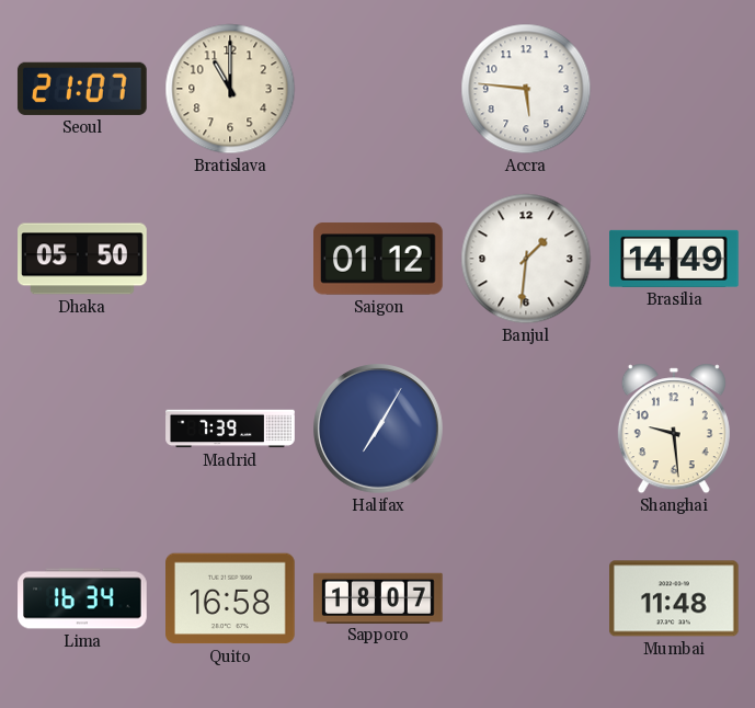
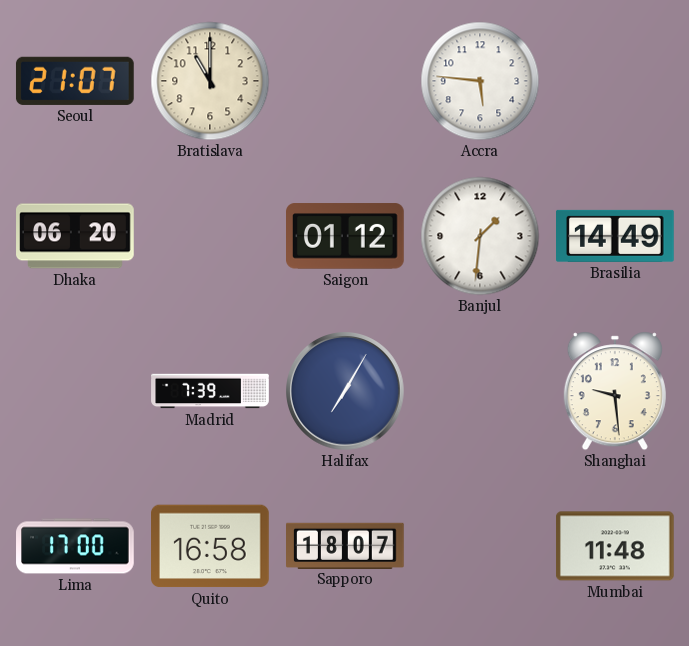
Dhaka: 05:50 -> 06:20
Lima: 16:34 -> 17:00
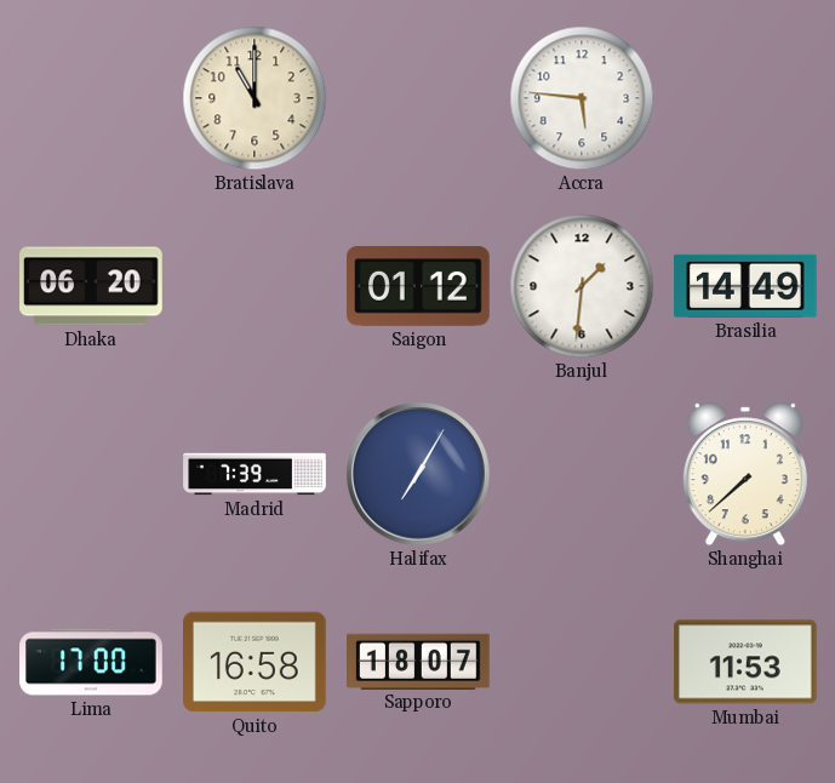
Seoul: 21:07 -> none
Shanghai: 9:29 -> 7:38
Mumbai: 11:48 -> 11:53
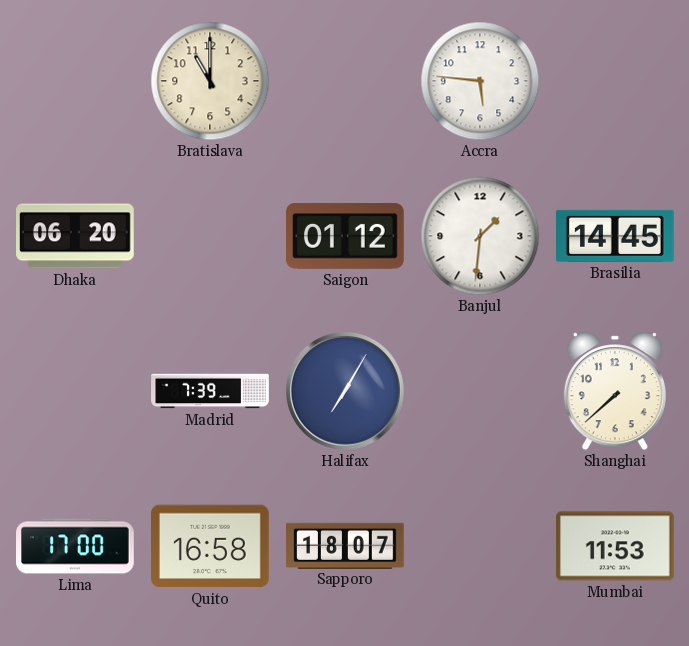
Brasilia: 14:49 -> 14:45
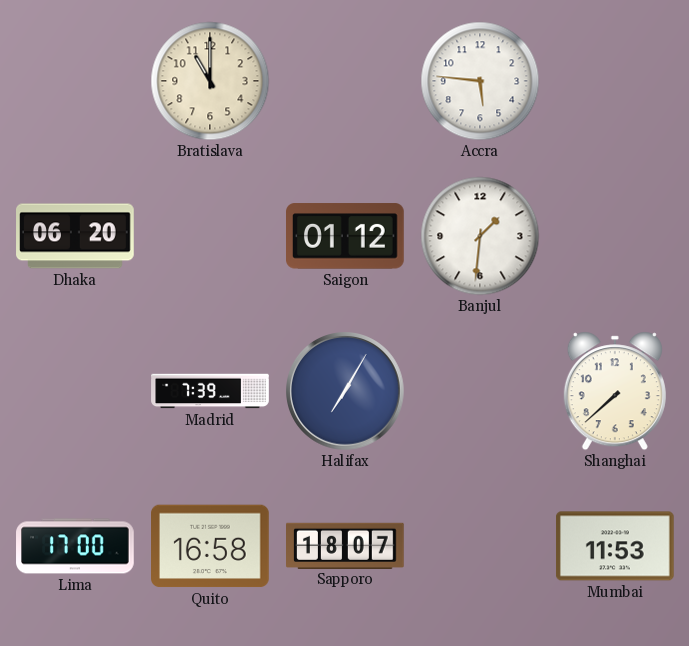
Brasilia: 14:45 -> none
